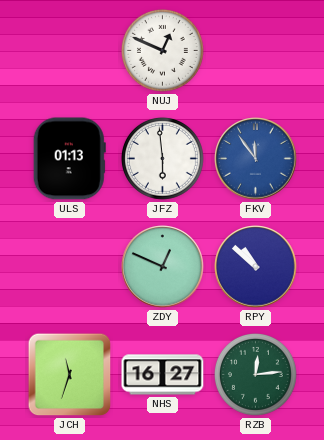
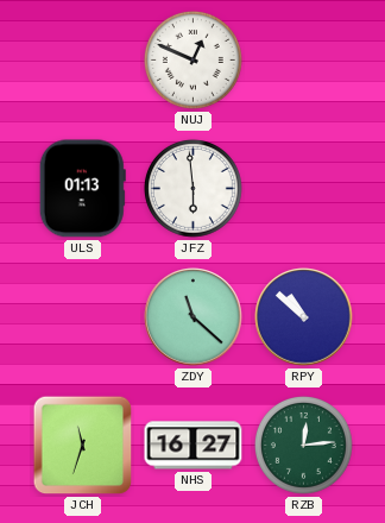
FKV: 11:54 -> none
ZDY: 12:49 -> 11:22
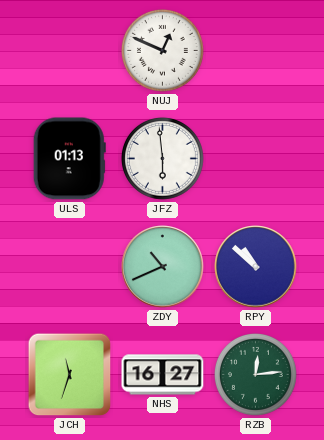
ZDY: 11:22 -> 10:41
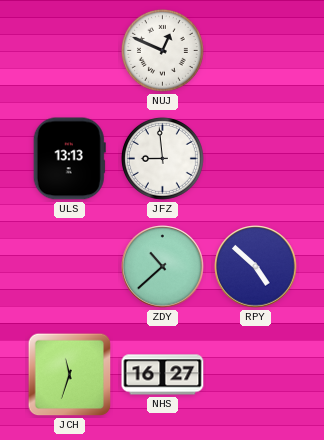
ULS: 01:13 -> 13:13
JFZ: 5:59 -> 8:59
ZDY: 10:41 -> 10:38
RPY: 10:52 -> 4:52
RZB: 12:14 -> none
